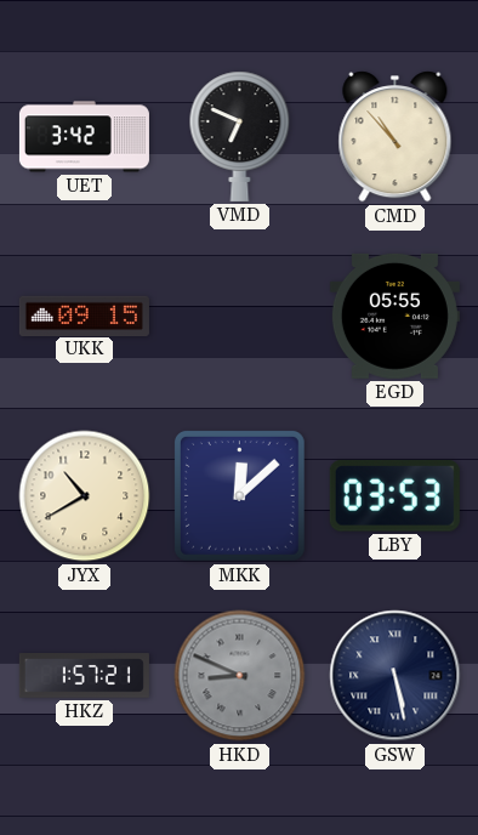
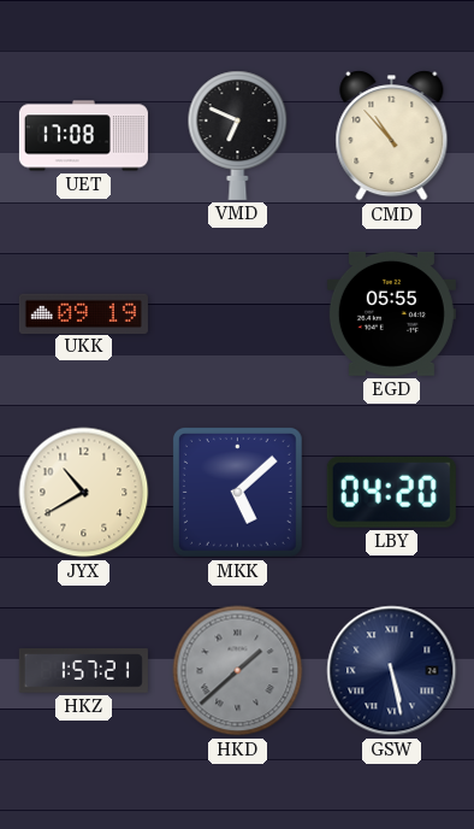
UET: 3:42 -> 17:08
UKK: 09:15 -> 09:19
MKK: 12:08 -> 5:08
LBY: 03:53 -> 04:20
HKD: 8:49 -> 1:38
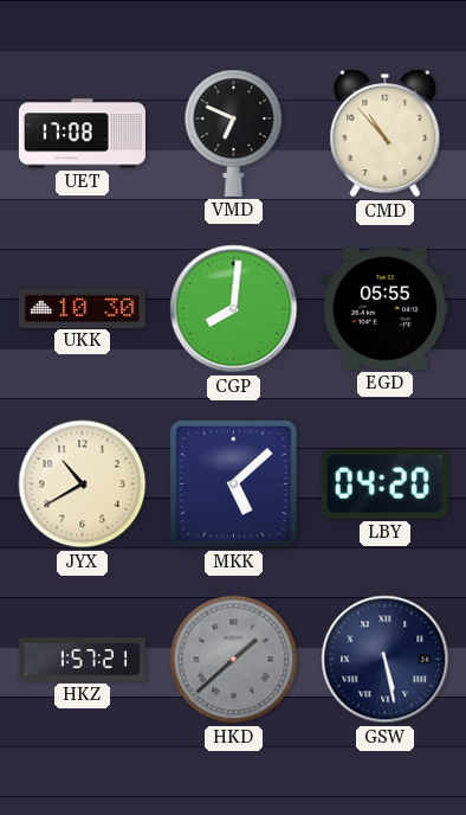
UKK: 09:19 -> 10:30
CGP: none -> 8:01
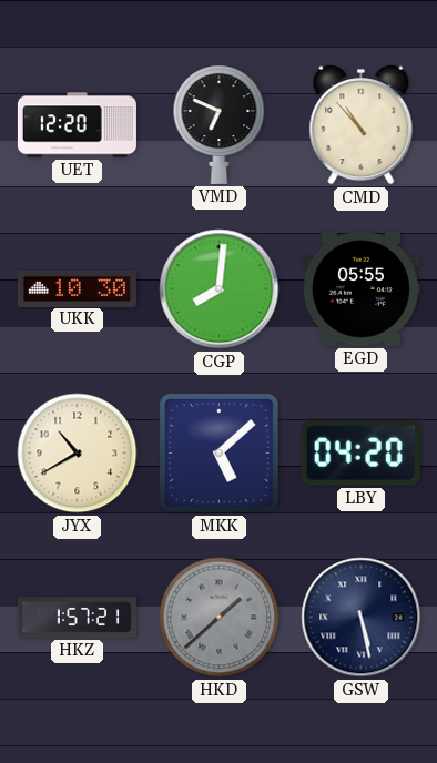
UET: 17:08 -> 12:20
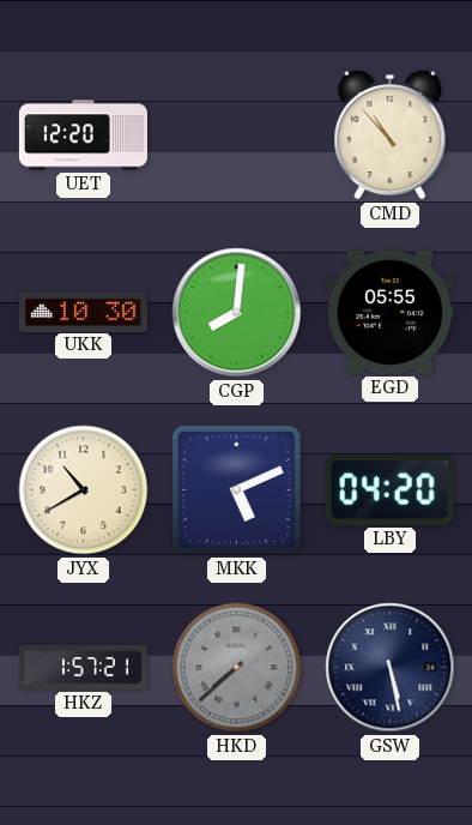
VMD: 6:49 -> none
MKK: 5:08 -> 5:11
HKD: 1:38 -> 7:38
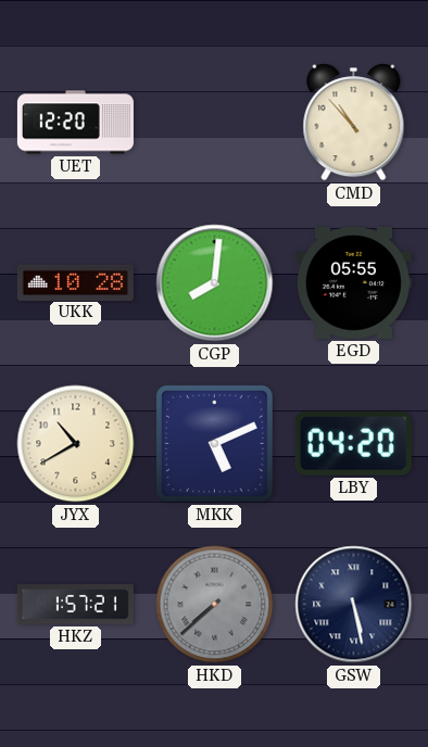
UKK: 10:30 -> 10:28
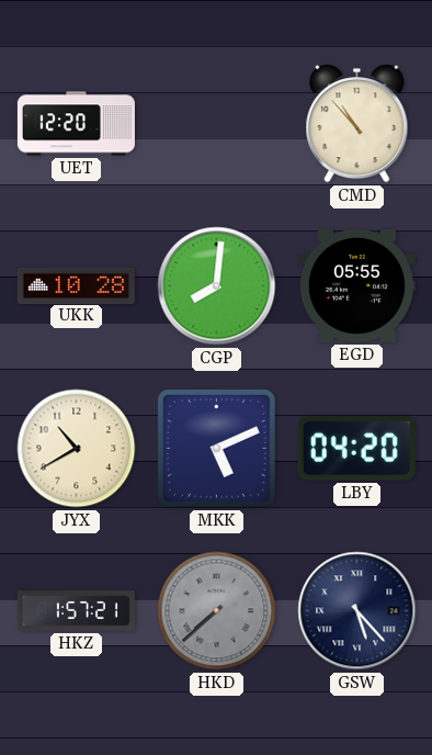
GSW: 5:28 -> 5:23
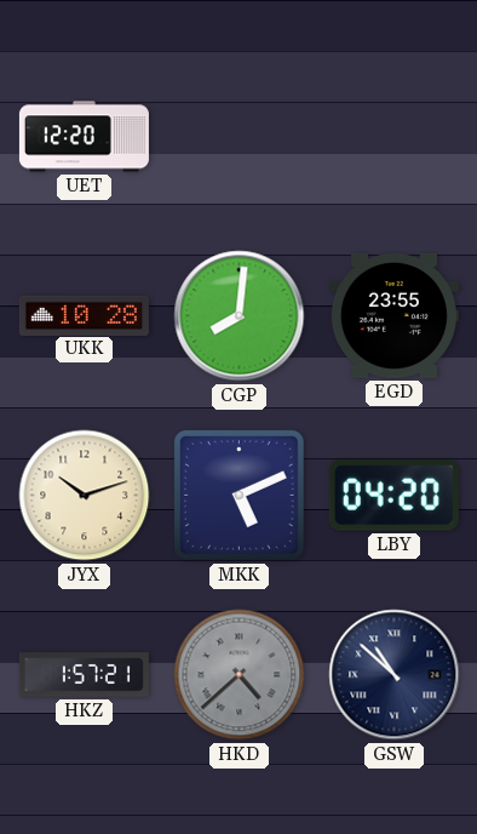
CMD: 10:53 -> none
EGD: 05:55 -> 23:55
JYX: 10:40 -> 10:12
HKD: 7:38 -> 4:38
GSW: 5:23 -> 10:52
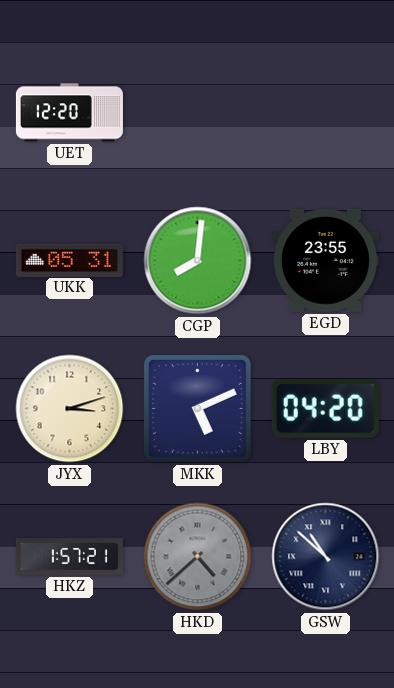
UKK: 10:28 -> 05:31
JYX: 10:12 -> 3:12
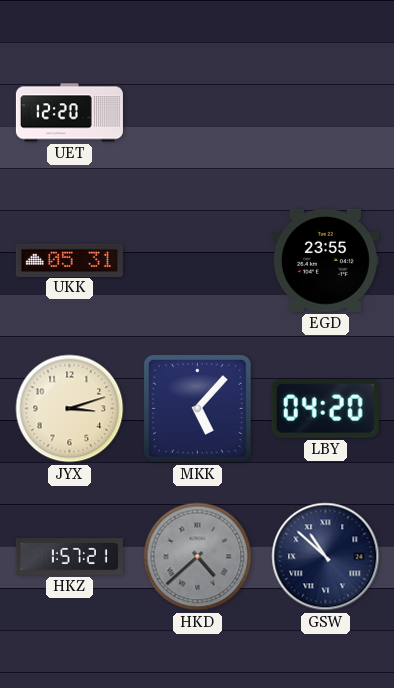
CGP: 8:01 -> none
MKK: 5:11 -> 5:07
